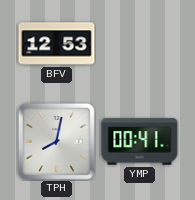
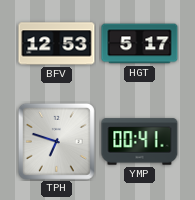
HGT: none -> 5:17
TPH: 8:02 -> 6:48
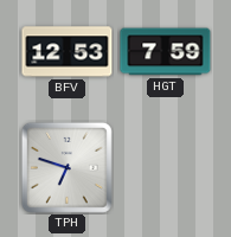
HGT: 5:17 -> 7:59
YMP: 00:41 -> none
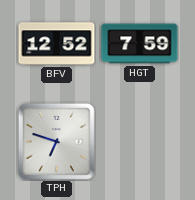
BFV: 12:53 -> 12:52
